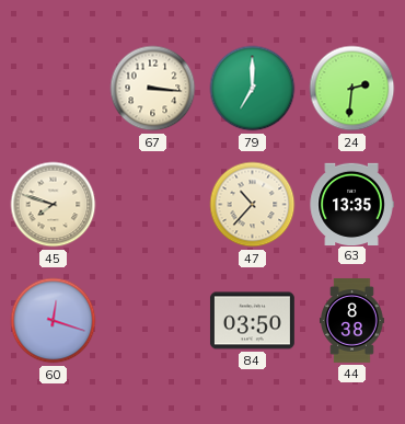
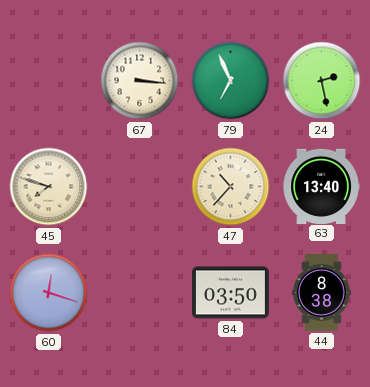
79: 7:00 -> 6:56
24: 2:31 -> 2:28
63: 13:35 -> 13:40
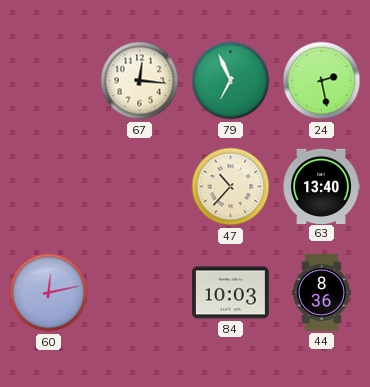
67: 3:16 -> 12:16
45: 7:48 -> none
60: 12:18 -> 12:13
84: 03:50 -> 10:03
44: 8:38 -> 8:36
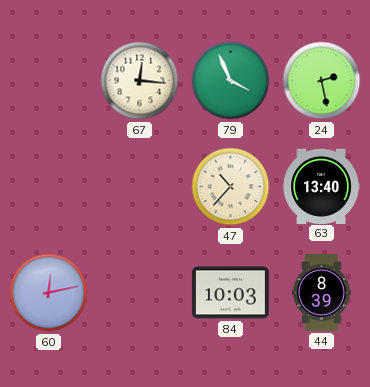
79: 6:56 -> 3:56
44: 8:36 -> 8:39
